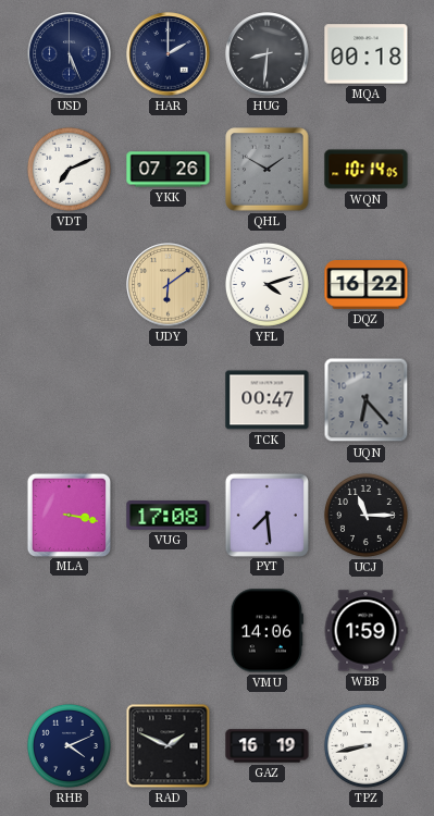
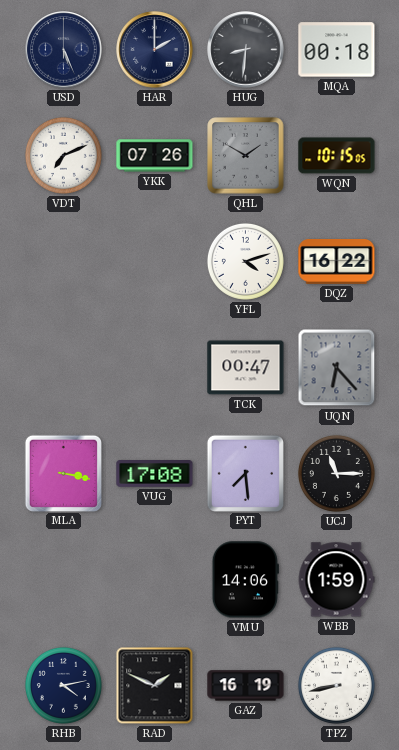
WQN: 10:14 -> 10:15
UDY: 6:09 -> none
RHB: 4:11 -> 4:13
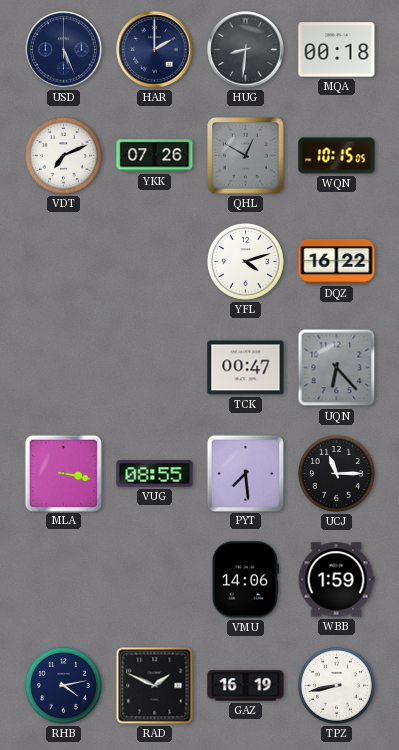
QHL: 1:50 -> 12:50
VUG: 17:08 -> 08:55
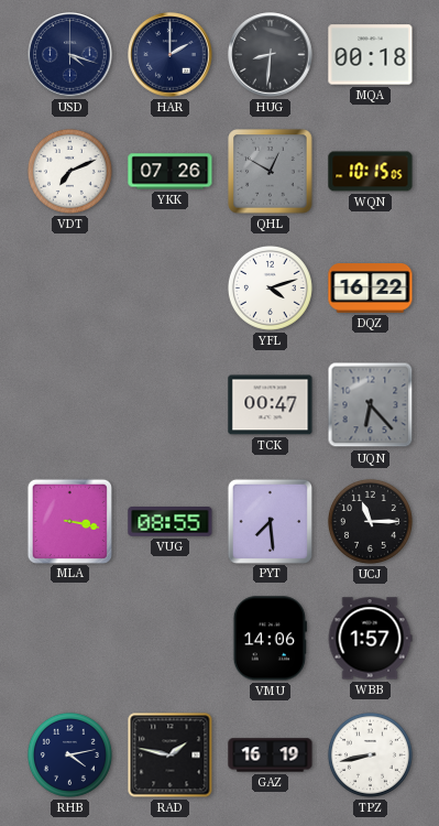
USD: 5:26 -> 4:18
WBB: 1:59 -> 1:57
RAD: 1:49 -> 1:47
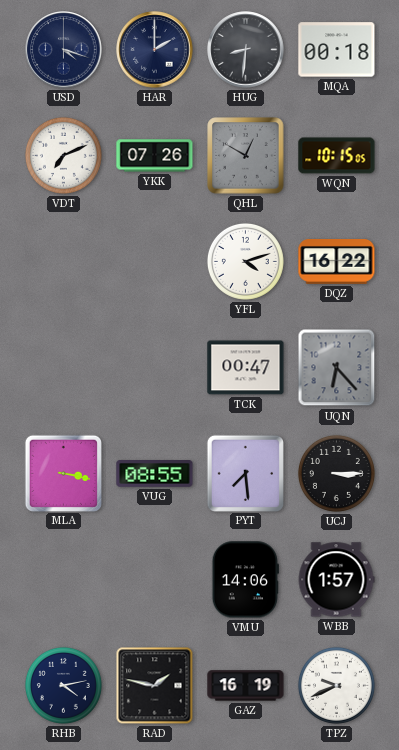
UCJ: 11:15 -> 3:15
TPZ: 8:43 -> 9:41
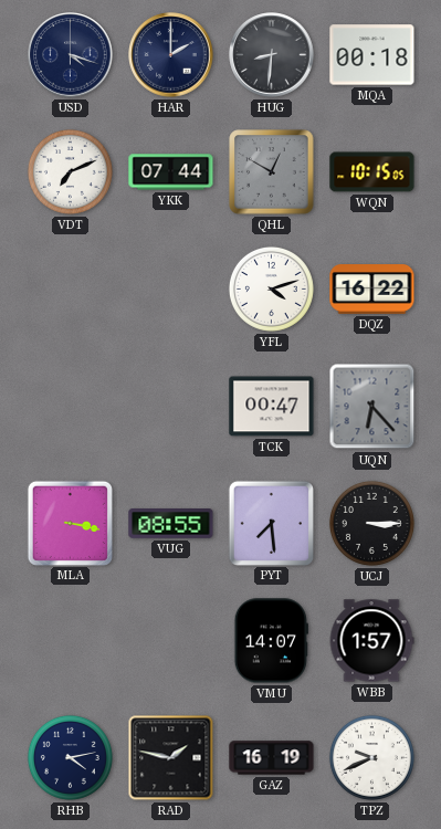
YKK: 07:26 -> 07:44
VMU: 14:06 -> 14:07
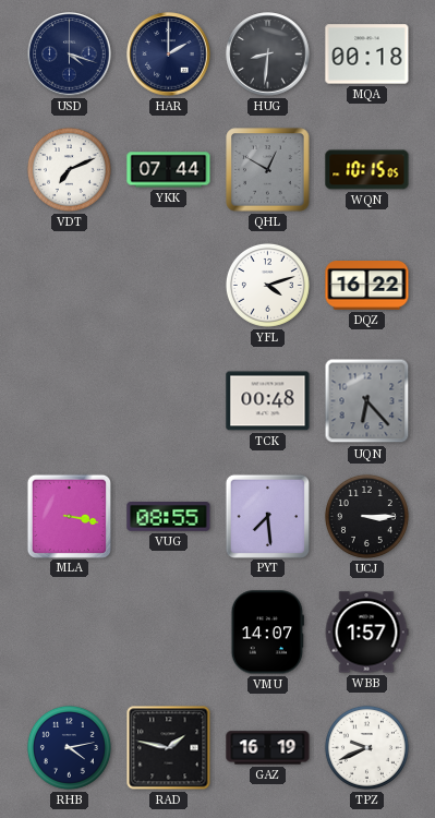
TCK: 00:47 -> 00:48
